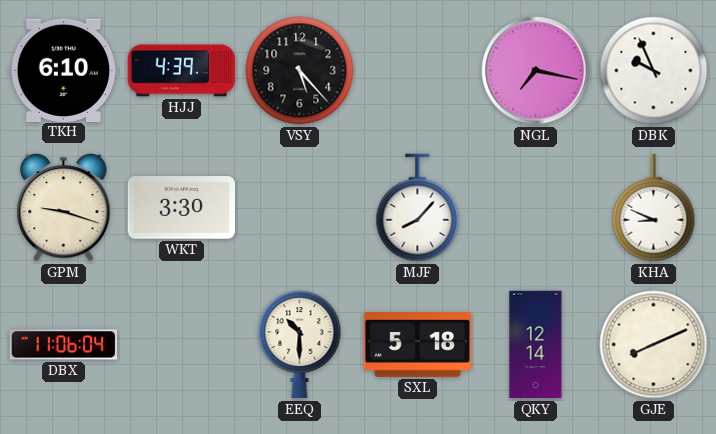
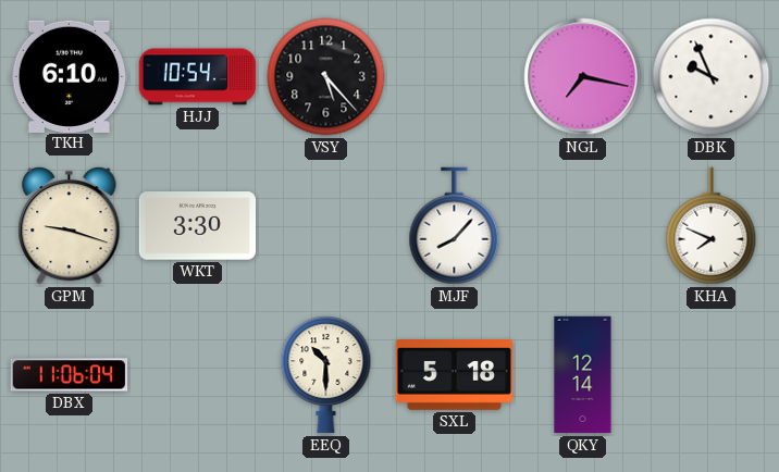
HJJ: 4:39 -> 10:54
KHA: 8:49 -> 7:49
GJE: 8:11 -> none
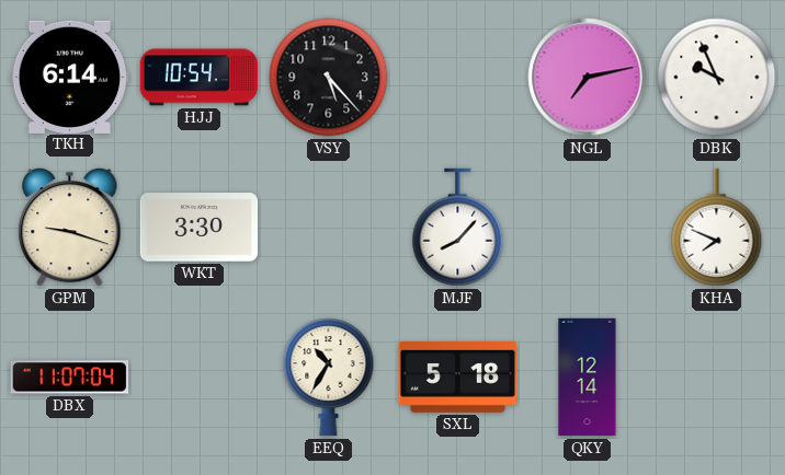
TKH: 6:10 -> 6:14
NGL: 7:17 -> 7:13
DBX: 11:06 -> 11:07
EEQ: 10:30 -> 10:35
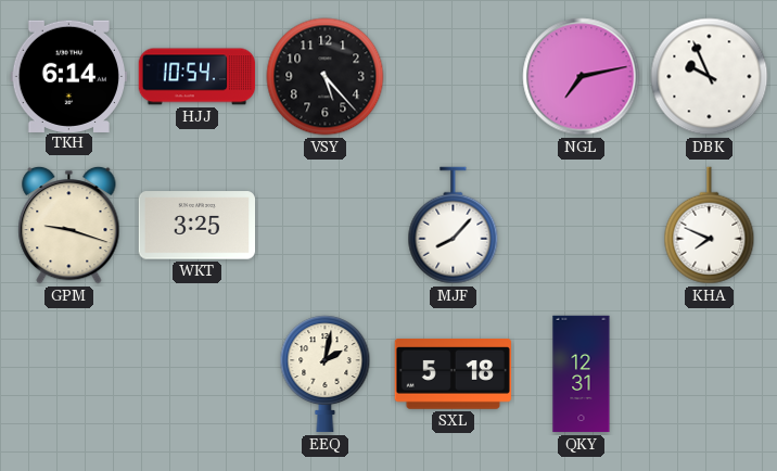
WKT: 3:30 -> 3:25
DBX: 11:07 -> none
EEQ: 10:35 -> 2:02
QKY: 12:14 -> 12:31
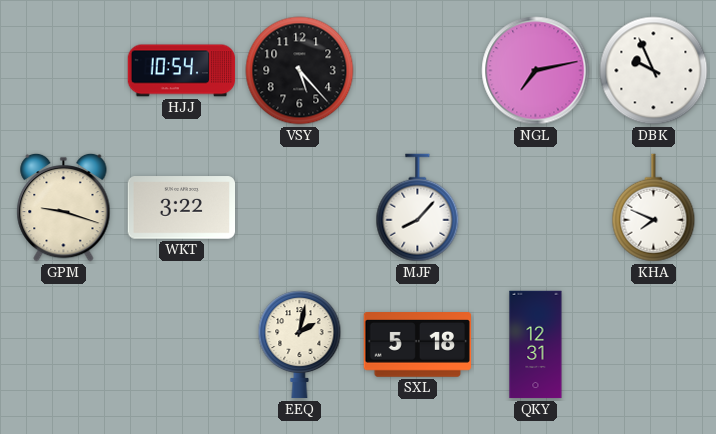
TKH: 6:14 -> none
WKT: 3:25 -> 3:22
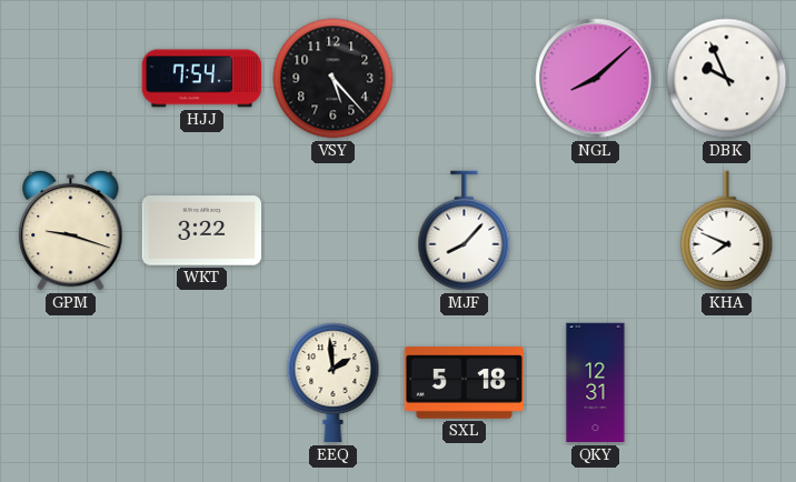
HJJ: 10:54 -> 7:54
NGL: 7:13 -> 8:08
EEQ: 2:02 -> 1:59
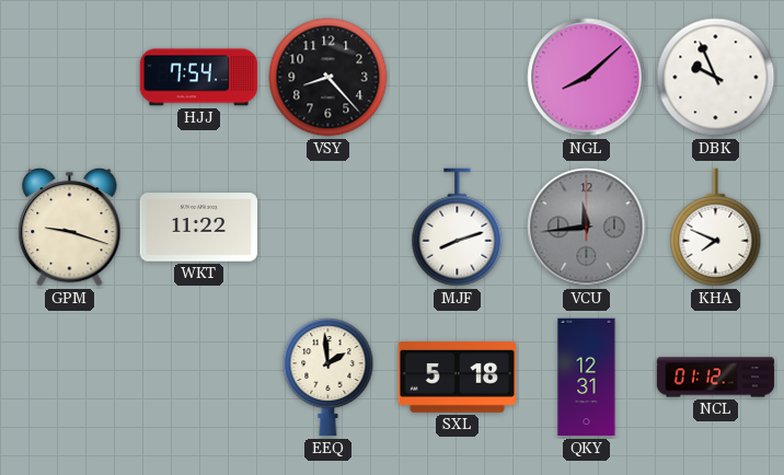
VSY: 5:23 -> 8:23
WKT: 3:22 -> 11:22
MJF: 8:07 -> 8:12
VCU: none -> 11:44
NCL: none -> 01:12
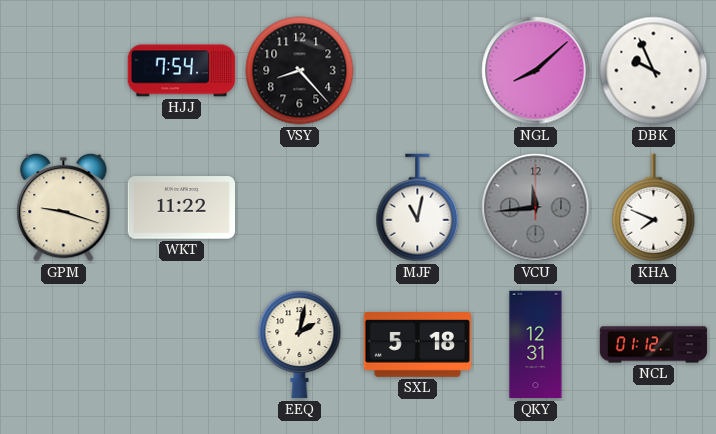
MJF: 8:12 -> 11:02
EEQ: 1:59 -> 2:02
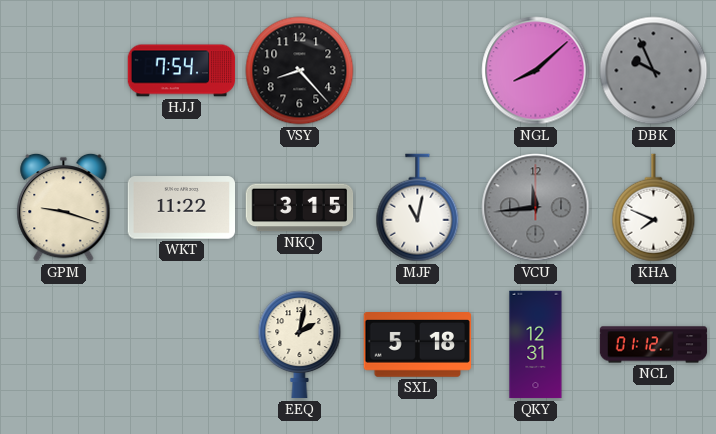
DBK dial: white -> grey
NKQ: none -> 3:15
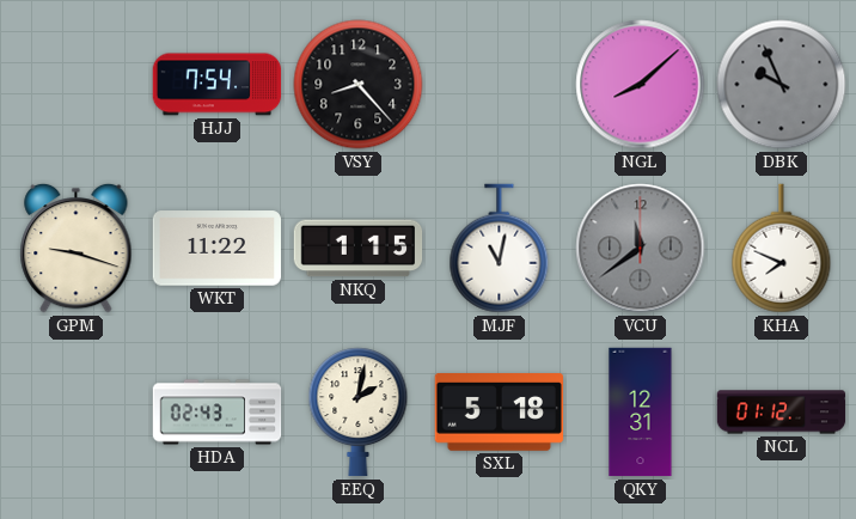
NKQ: 3:15 -> 1:15
VCU: 11:44 -> 11:39
HDA: none -> 02:43
